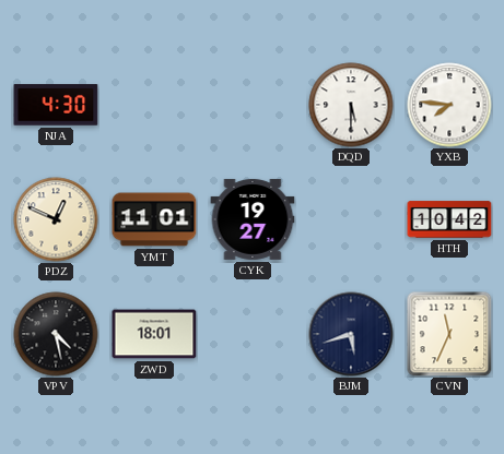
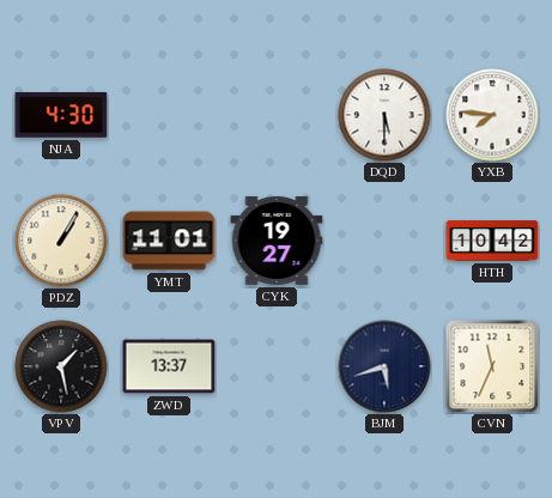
PDZ: 12:49 -> 1:05
VPV: 4:28 -> 1:28
ZWD: 18:01 -> 13:37
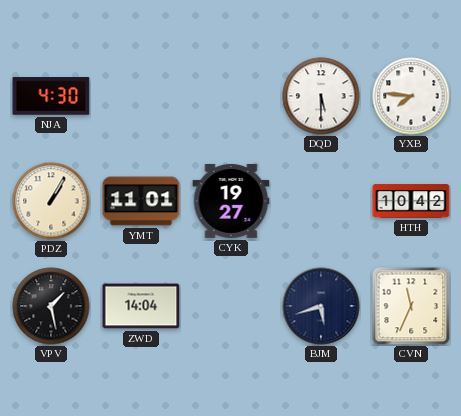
ZWD: 13:37 -> 14:04
